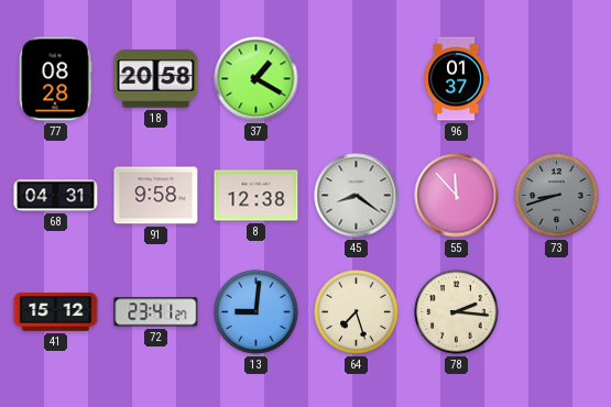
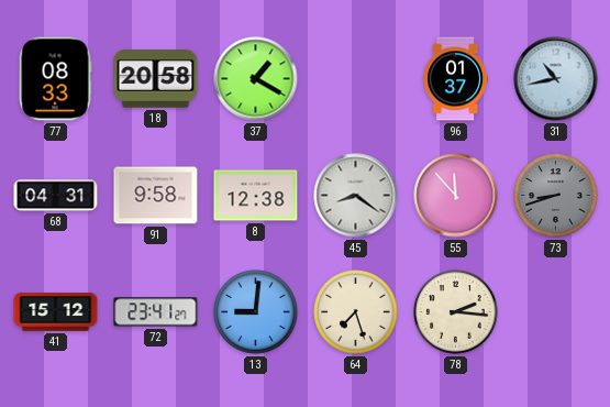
77: 08:28 -> 08:33
31: none -> 10:43
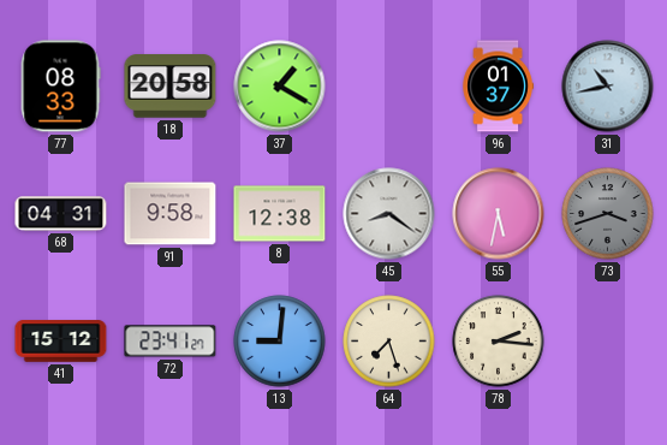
55: 11:53 -> 5:32
73: 8:42 -> 3:42
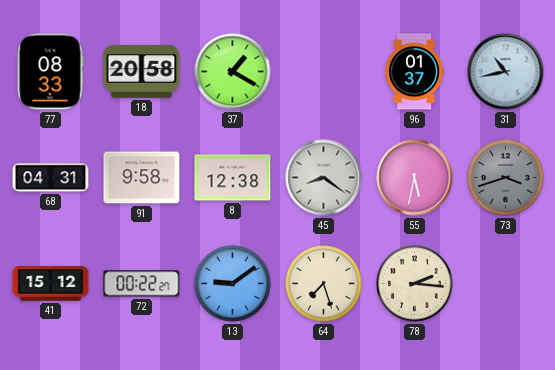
72: 23:41 -> 00:22
13: 9:01 -> 9:09
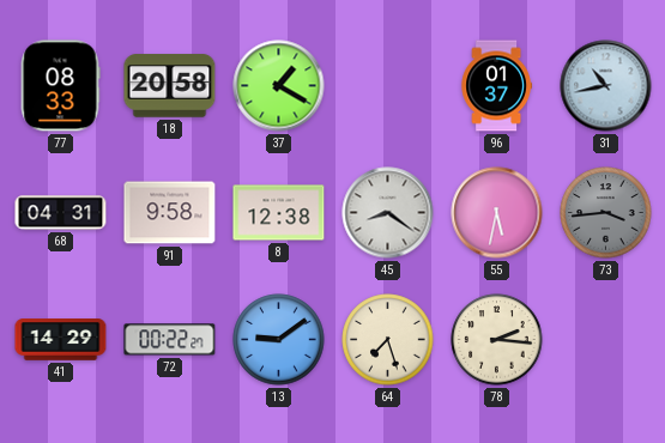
73: 3:42 -> 3:44
41: 15:12 -> 14:29
